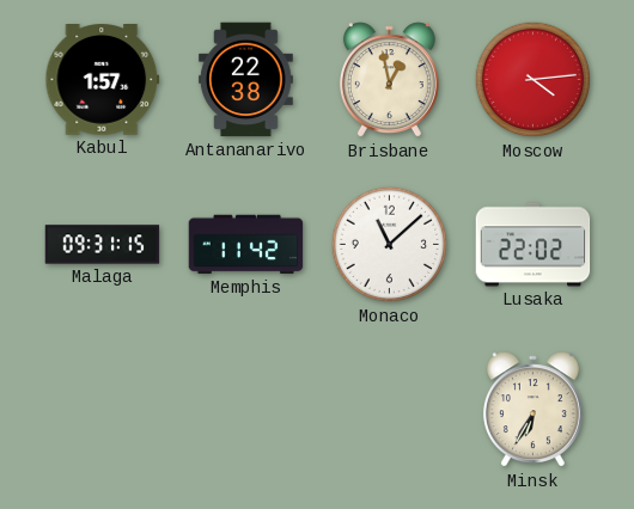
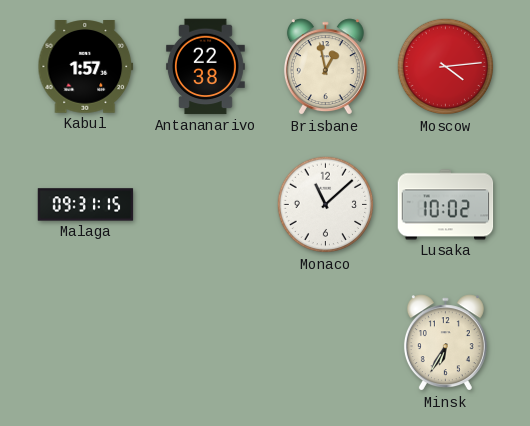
Memphis: 11:42 -> none
Lusaka: 22:02 -> 10:02
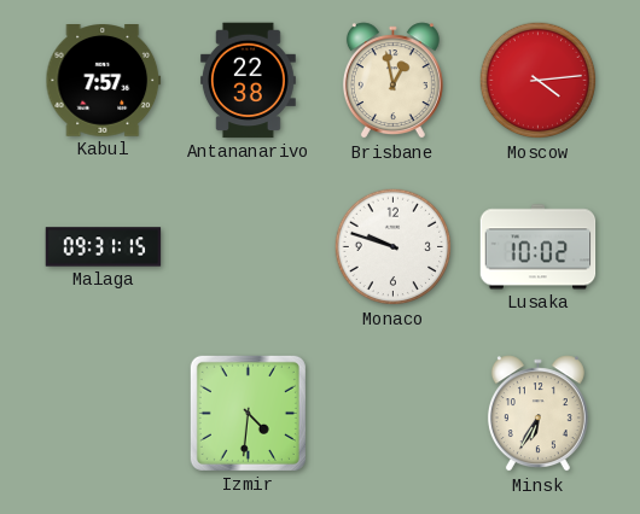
Kabul: 1:57 -> 7:57
Monaco: 11:08 -> 9:48
Izmir: none -> 4:31
